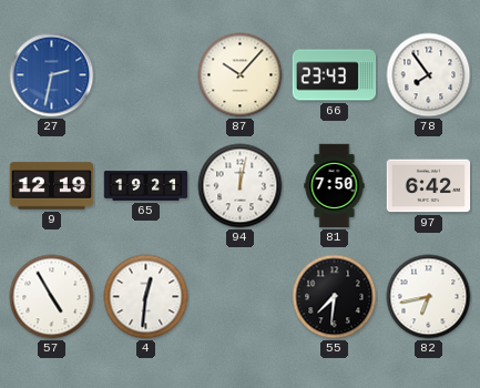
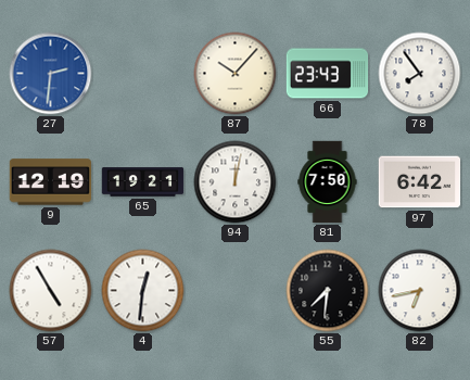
27: 2:32 -> 2:31
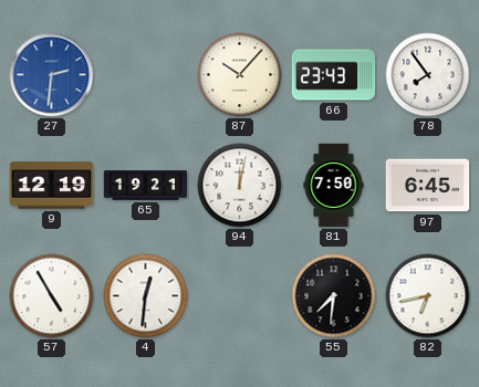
97: 6:42 -> 6:45
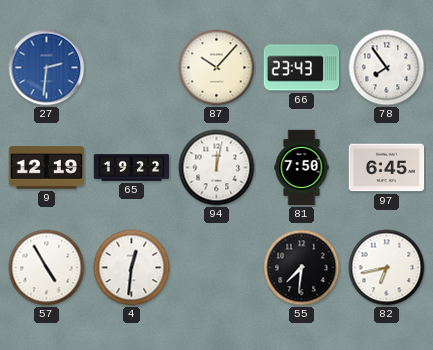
65: 19:21 -> 19:22
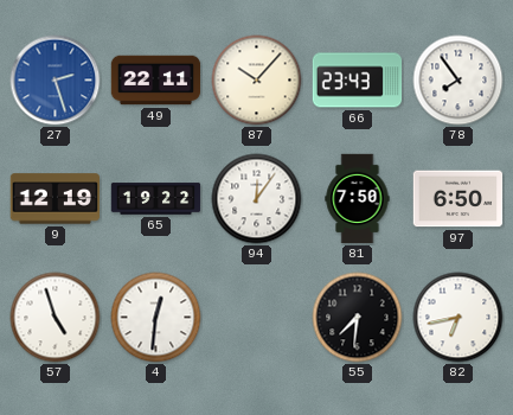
27: 2:31 -> 2:27
49: none -> 22:11
94: 12:02 -> 12:06
97: 6:45 -> 6:50
57: 4:55 -> 4:57
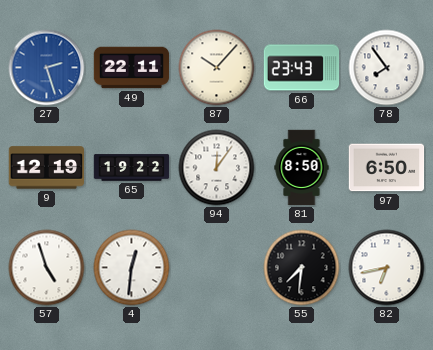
81: 7:50 -> 8:50
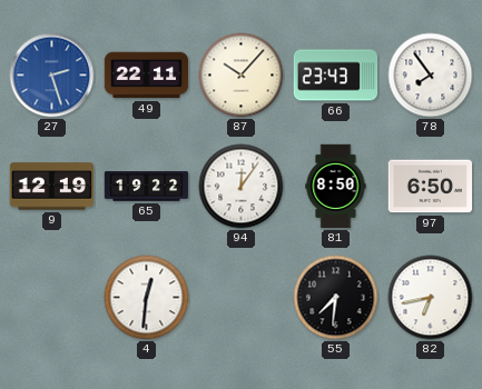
57: 4:57 -> none
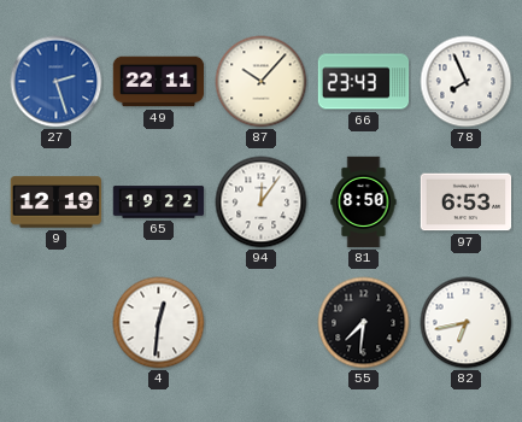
78: 7:54 -> 7:56
97: 6:50 -> 6:53
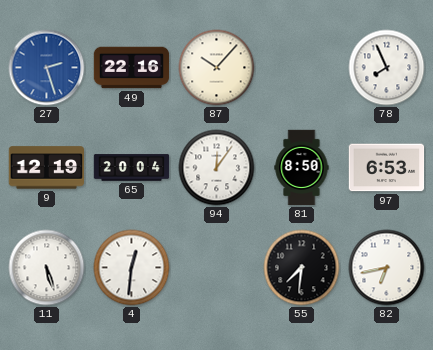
49: 22:11 -> 22:16
66: 23:43 -> none
65: 19:22 -> 20:04
11: none -> 5:27
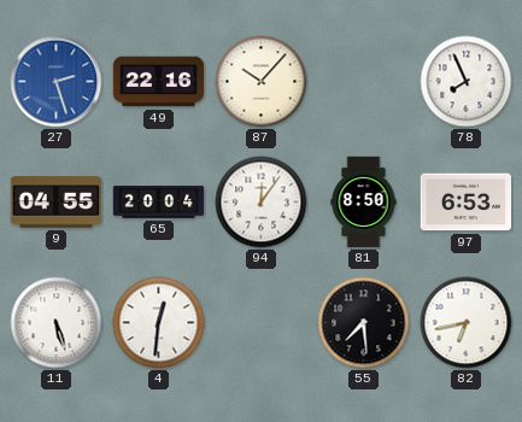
9: 12:19 -> 04:55
55: 7:31 -> 7:29
